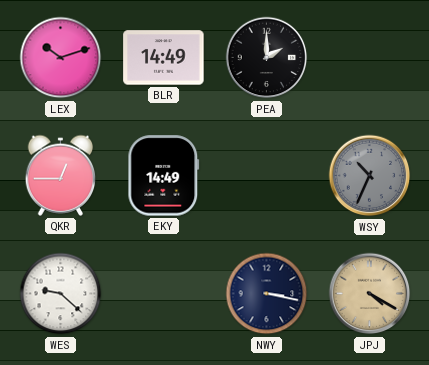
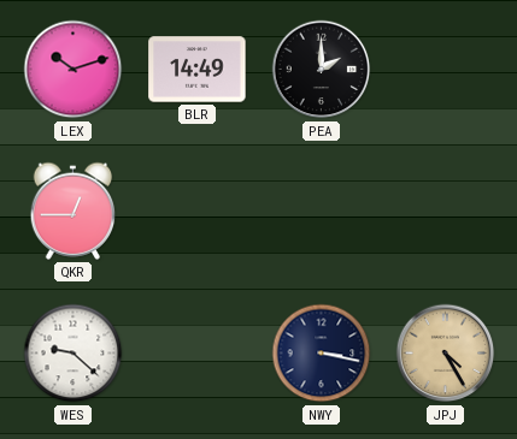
EKY: 14:49 -> none
WSY: 10:34 -> none
JPJ: 4:20 -> 4:25
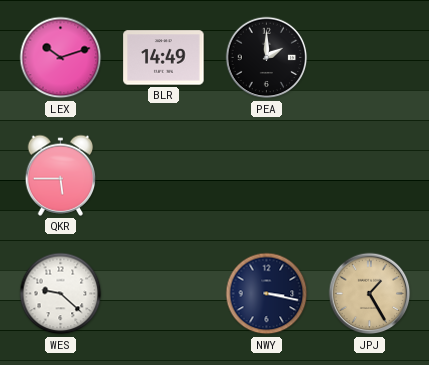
QKR: 12:45 -> 5:45
JPJ: 4:25 -> 1:25
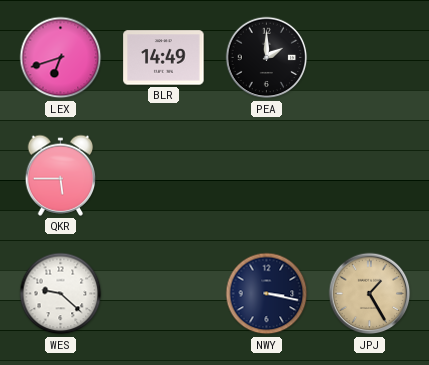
LEX: 10:12 -> 6:42
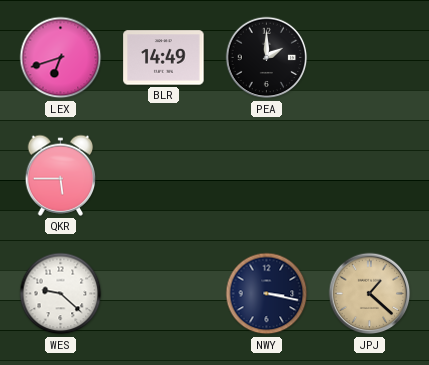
JPJ: 1:25 -> 1:22
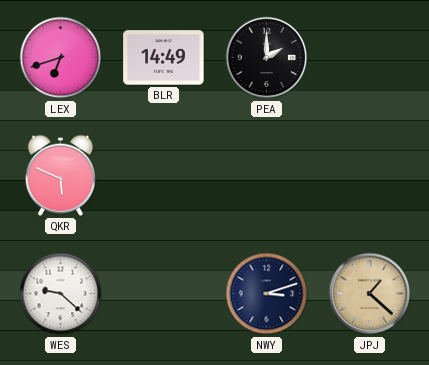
QKR: 5:45 -> 5:49
NWY: 3:17 -> 3:12
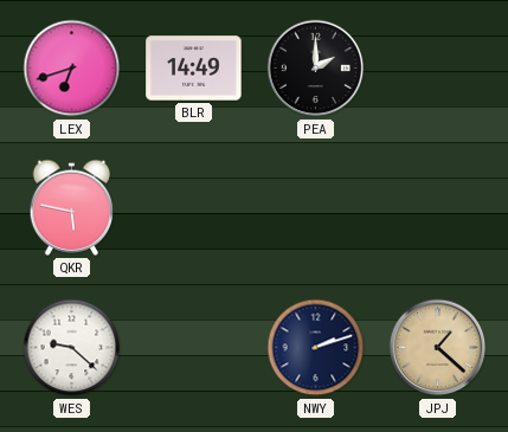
QKR: 5:49 -> 5:47
NWY: 3:12 -> 2:12
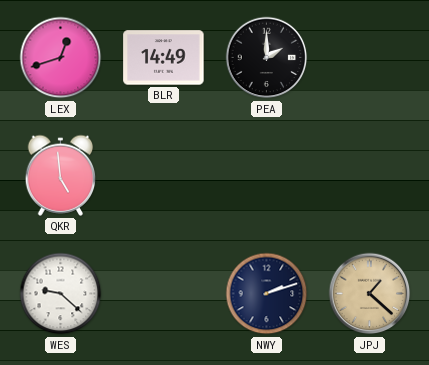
LEX: 6:42 -> 12:42
QKR: 5:47 -> 4:59
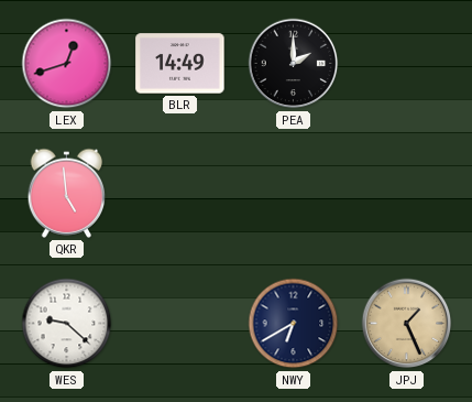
NWY: 2:12 -> 6:40
JPJ: 1:22 -> 1:26
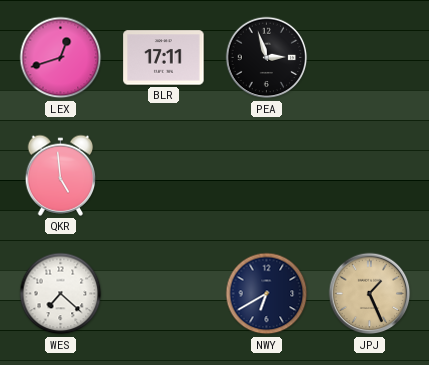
BLR: 14:49 -> 17:11
PEA: 2:00 -> 2:57
WES: 9:22 -> 7:22
